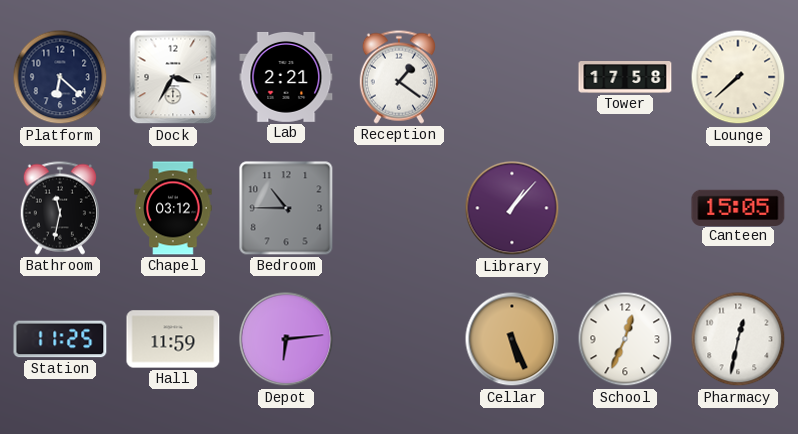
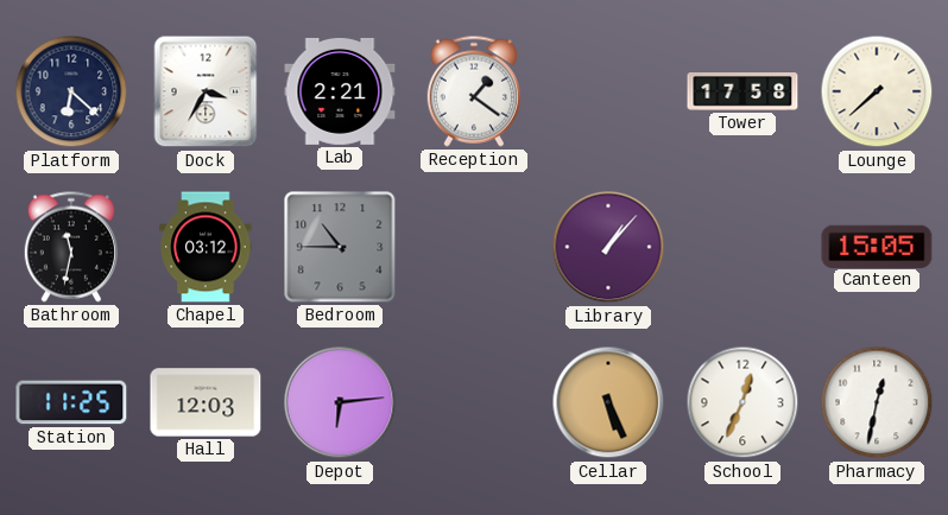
Hall: 11:59 -> 12:03
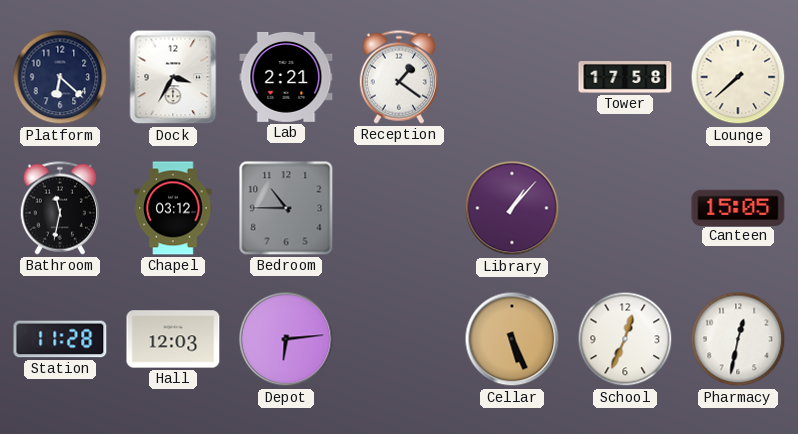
Station: 11:25 -> 11:28
